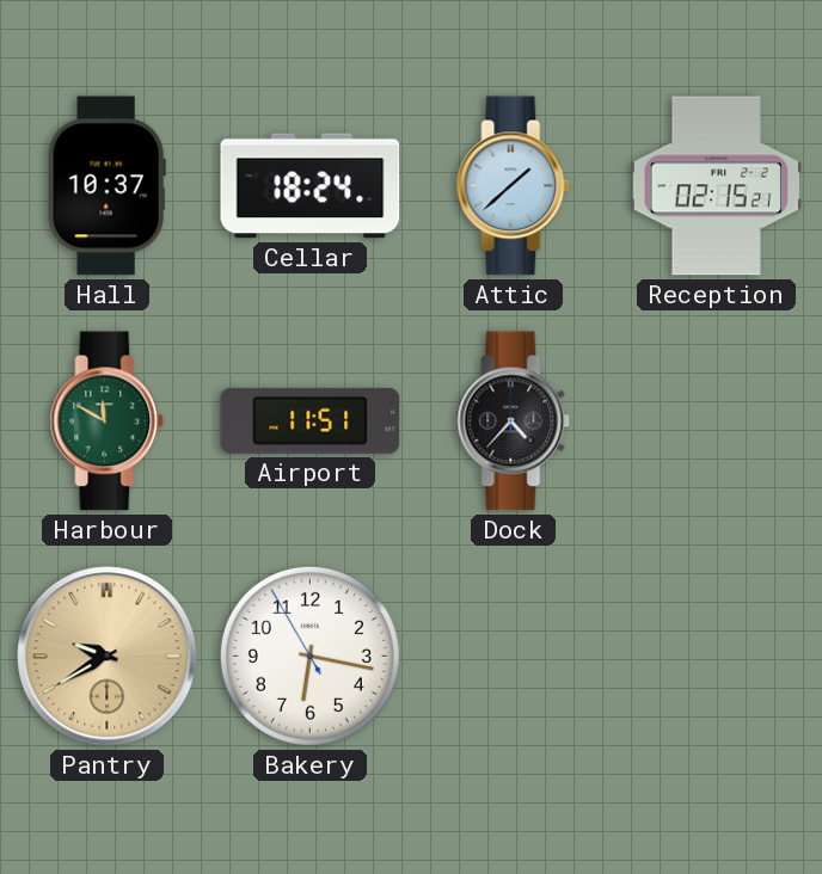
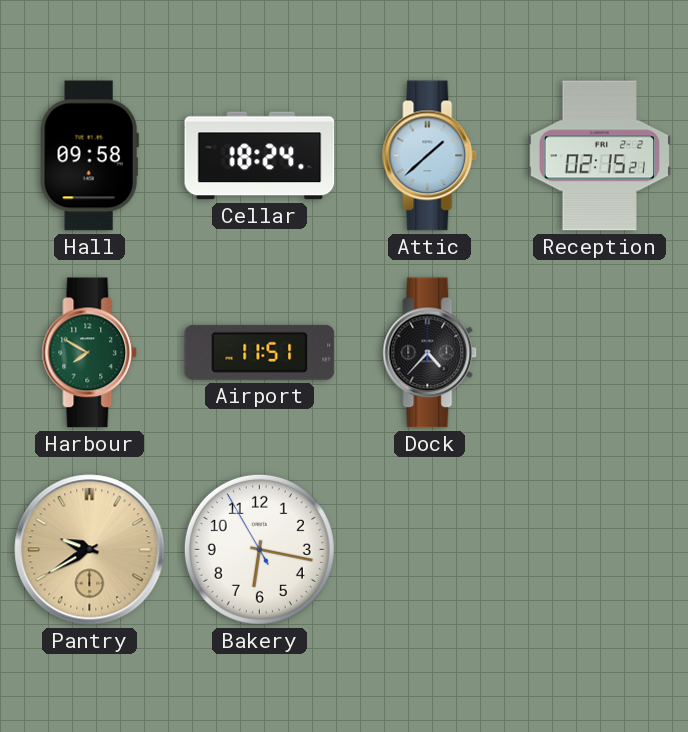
Hall: 10:37 -> 09:58
Harbour: 11:50 -> 7:50
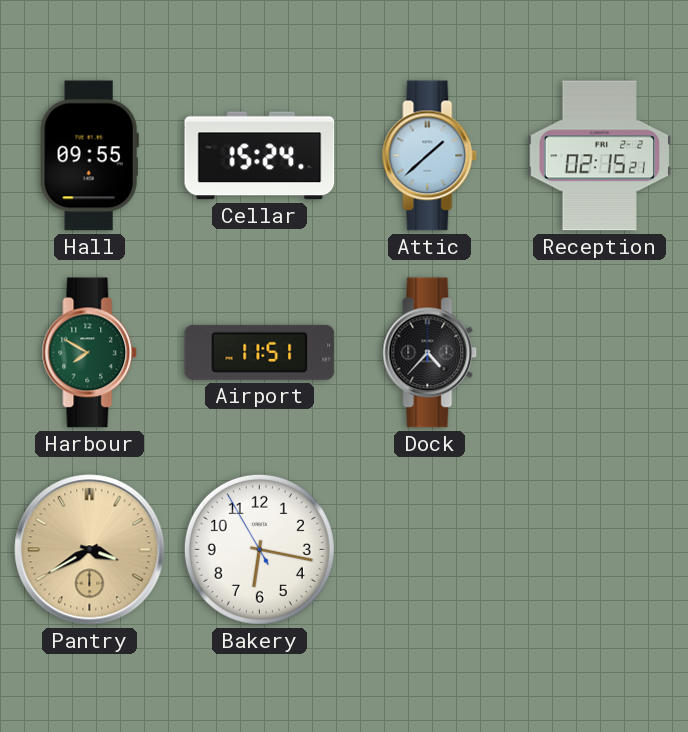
Hall: 09:58 -> 09:55
Cellar: 18:24 -> 15:24
Pantry: 9:40 -> 3:40
